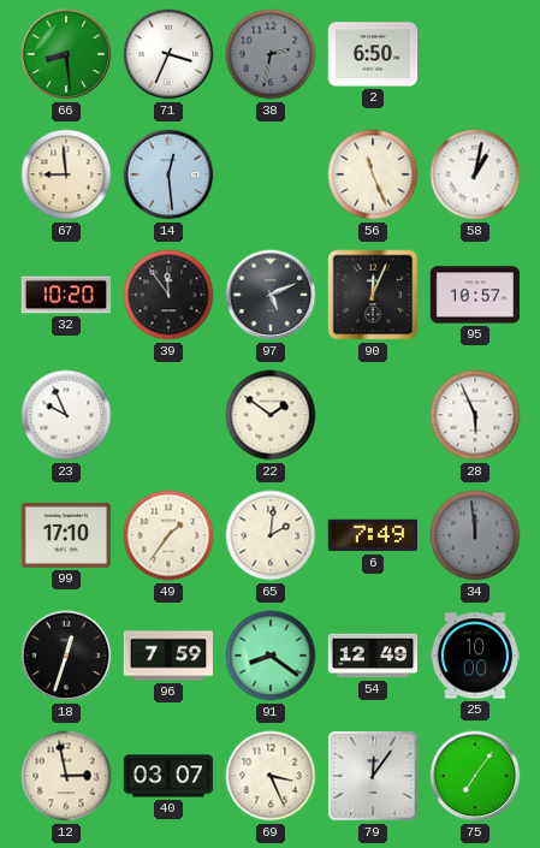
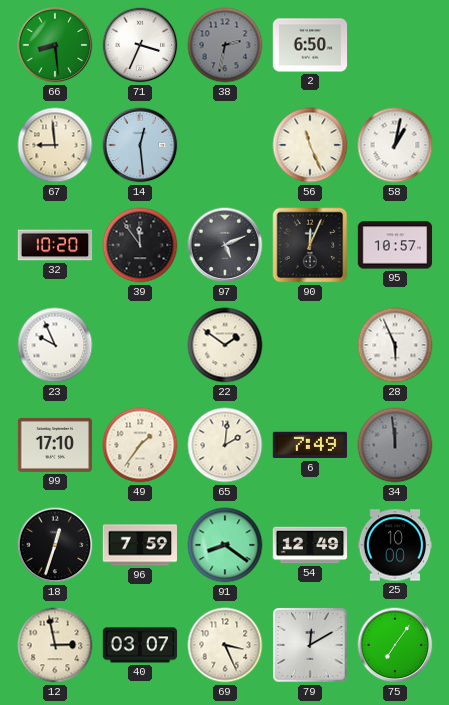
79: 12:06 -> 12:10
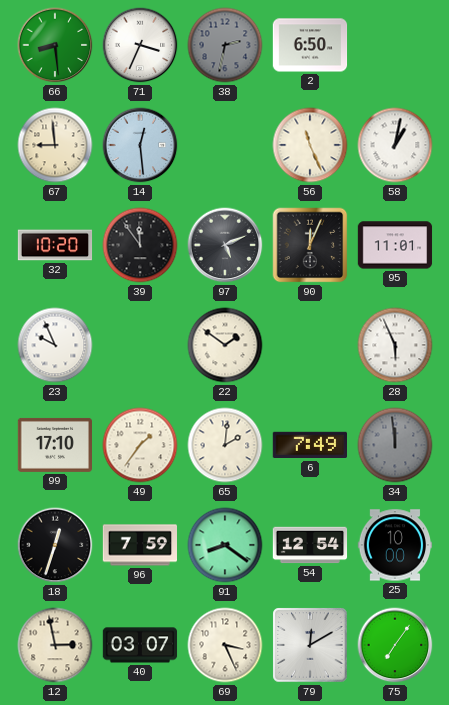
95: 10:57 -> 11:01
54: 12:49 -> 12:54
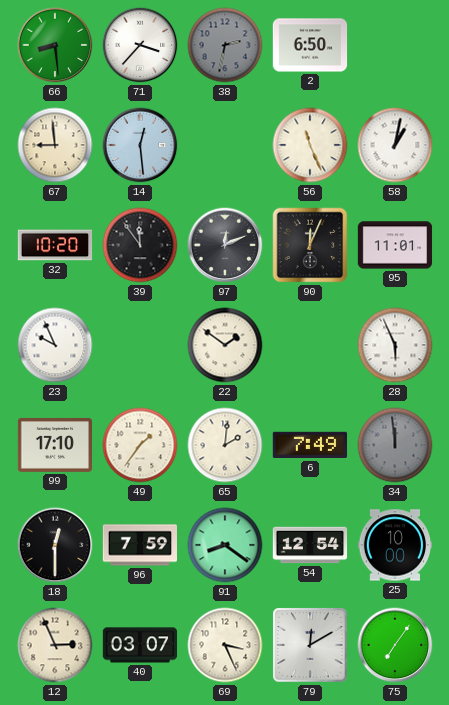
71: 3:34 -> 3:37
97: 5:11 -> 12:11
18: 12:33 -> 12:30
12: 2:58 -> 2:56
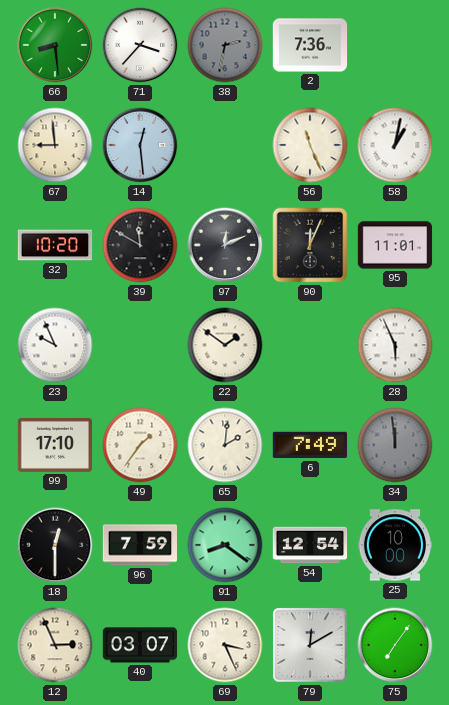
2: 6:50 -> 7:36
39: 11:54 -> 11:50
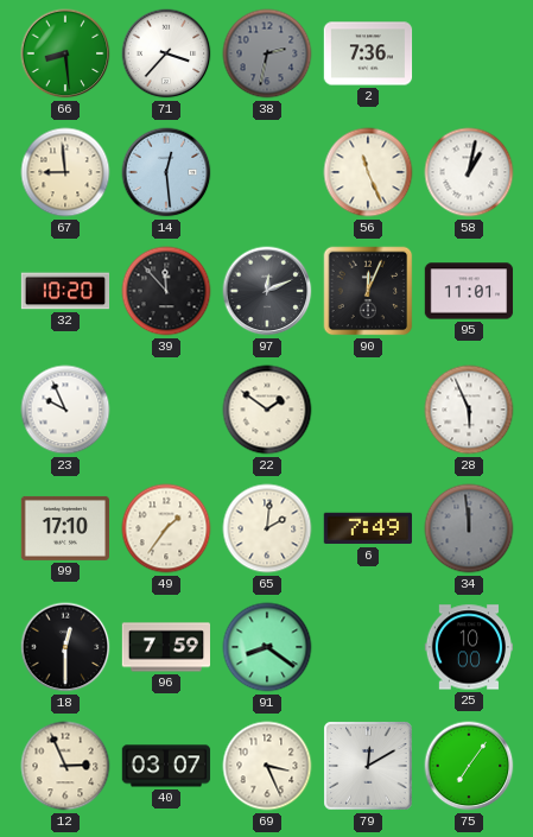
39: 11:50 -> 11:53
54: 12:54 -> none
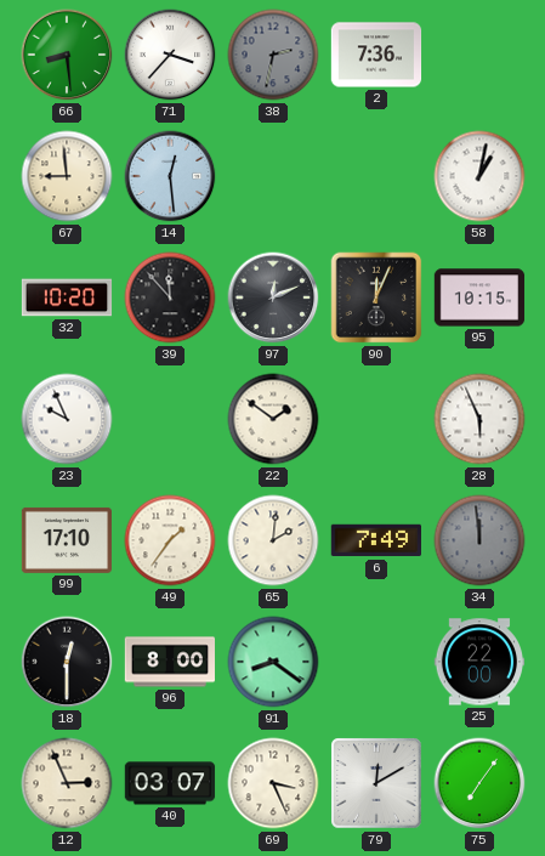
56: 11:26 -> none
95: 11:01 -> 10:15
96: 7:59 -> 8:00
25: 10:00 -> 22:00
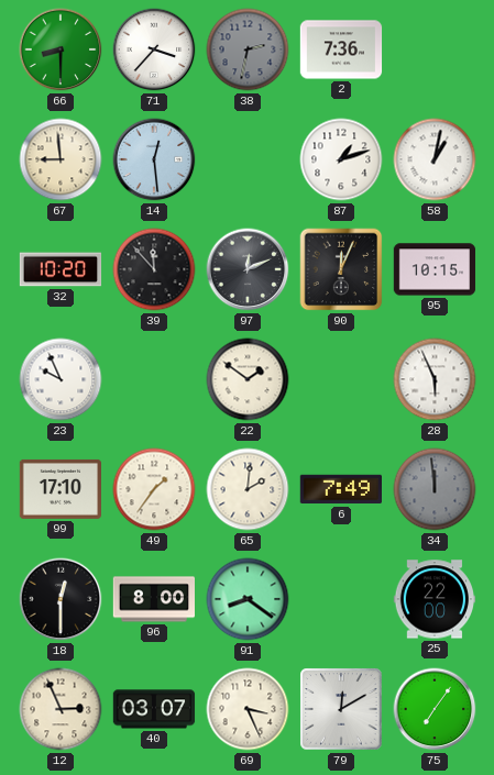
66: 8:29 -> 8:30
87: none -> 1:12
